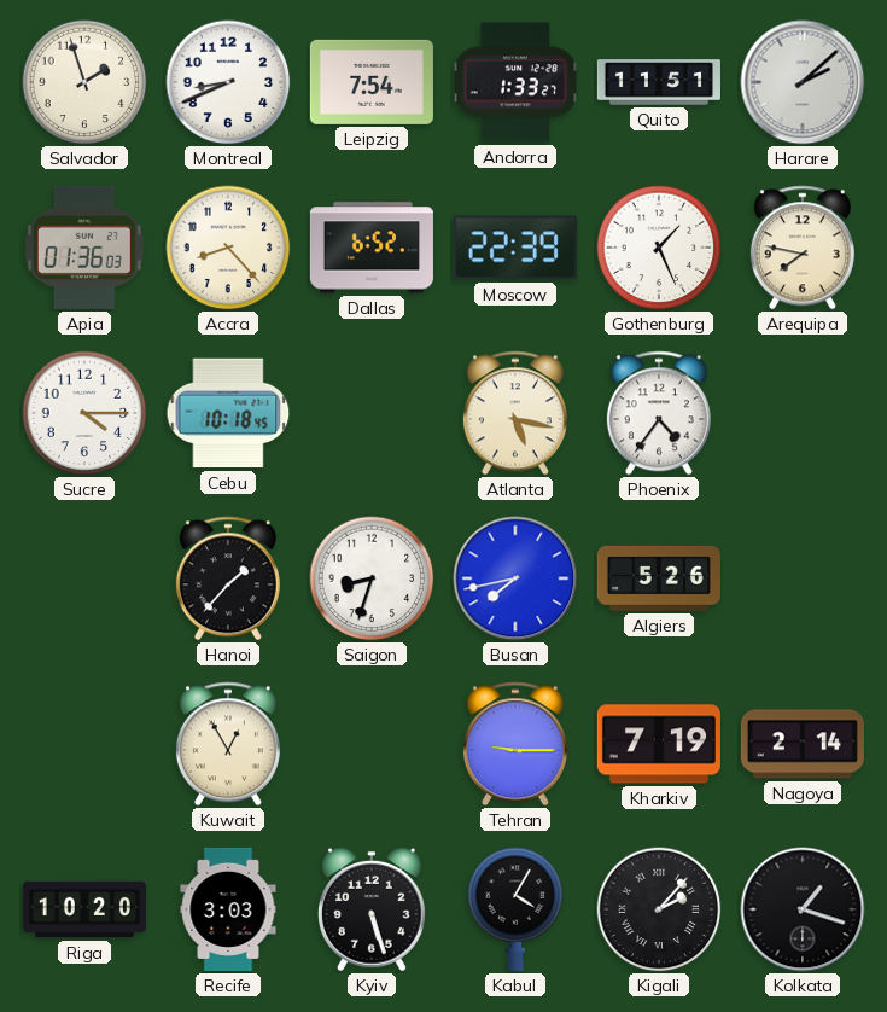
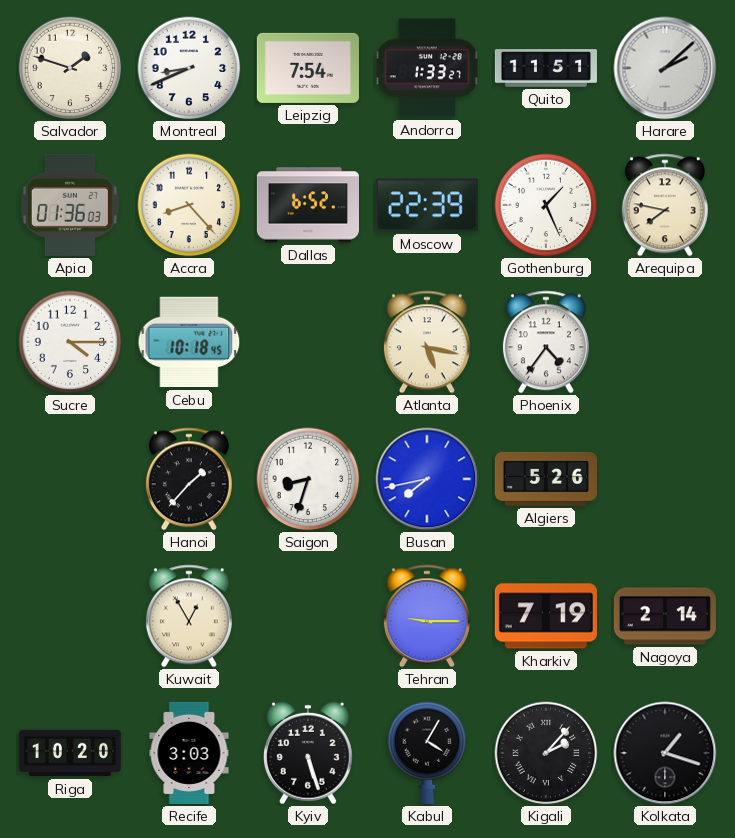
Salvador: 1:57 -> 1:48
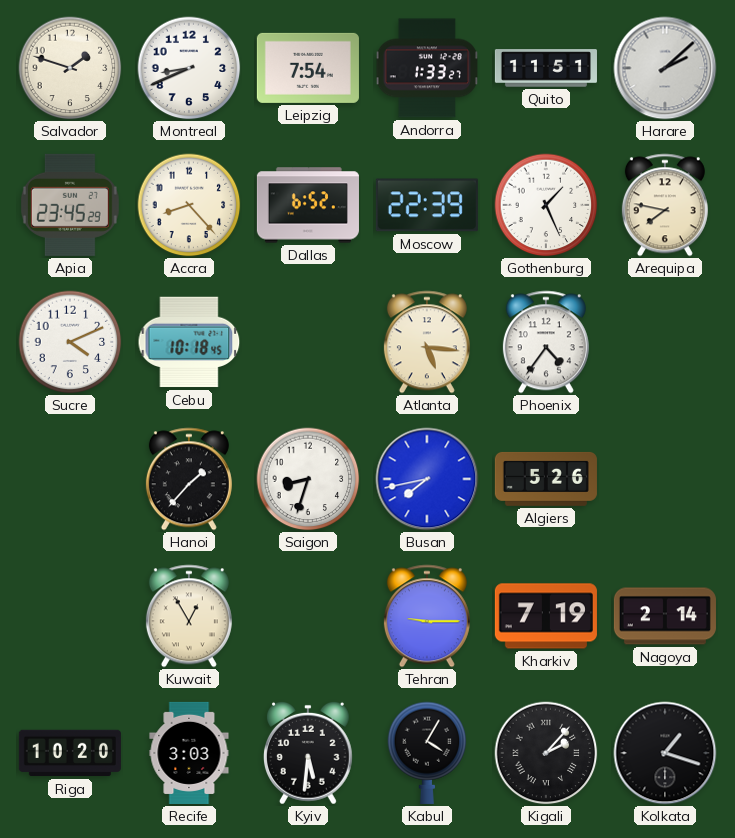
Apia: 01:36 -> 23:45
Sucre: 4:15 -> 4:11
Atlanta: 5:17 -> 5:16
Kyiv: 5:27 -> 5:31
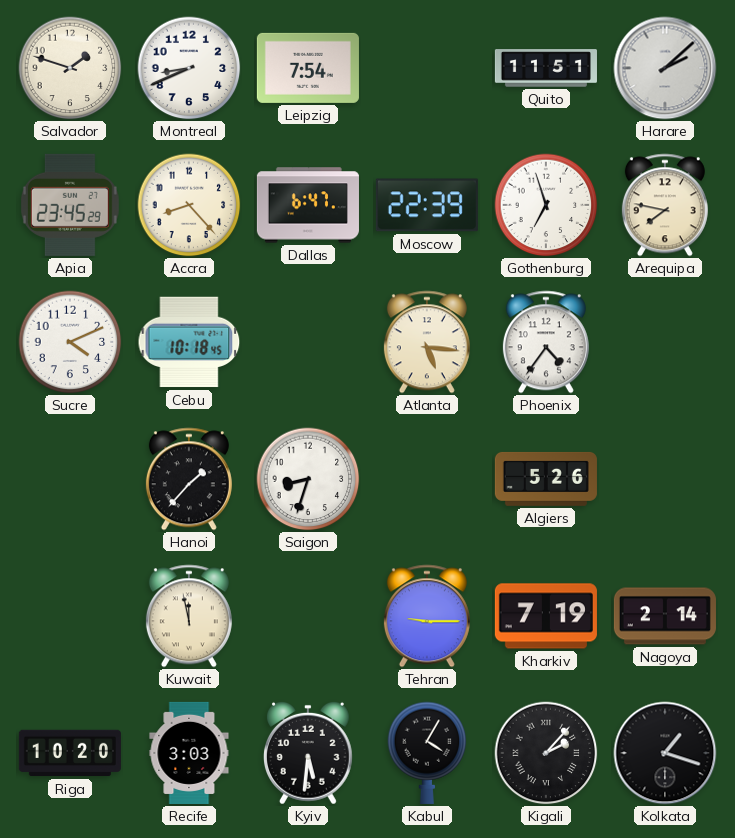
Andorra: 1:33 -> none
Dallas: 6:52 -> 6:47
Gothenburg: 1:26 -> 6:57
Busan: 7:43 -> none
Kuwait: 12:55 -> 11:58
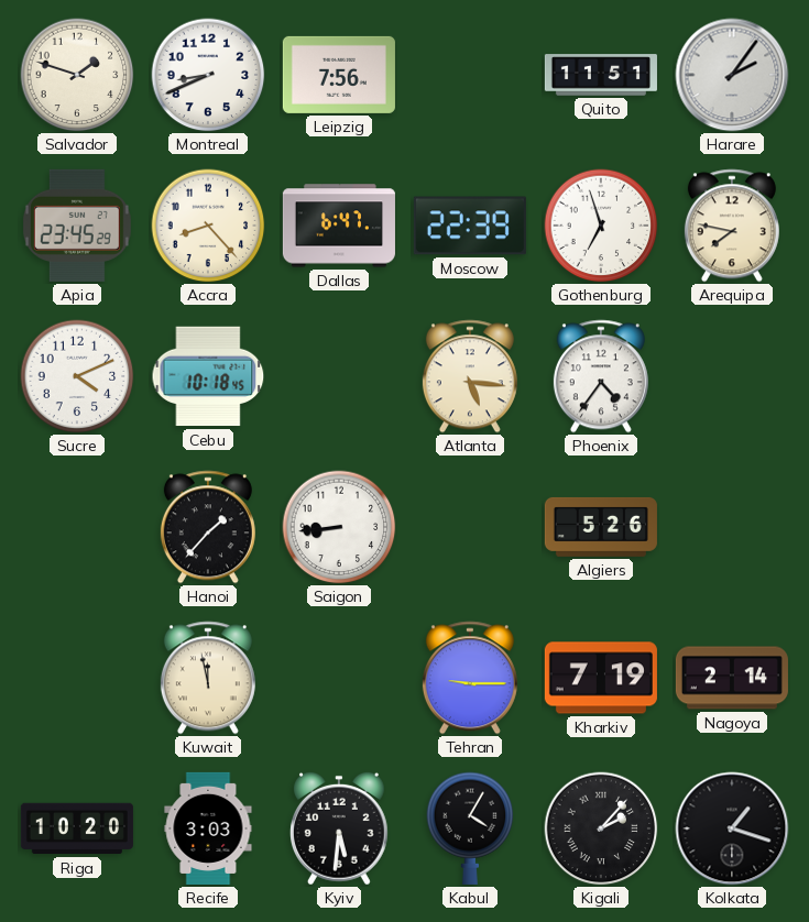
Leipzig: 7:54 -> 7:56
Harare: 2:08 -> 2:06
Saigon: 8:33 -> 8:44
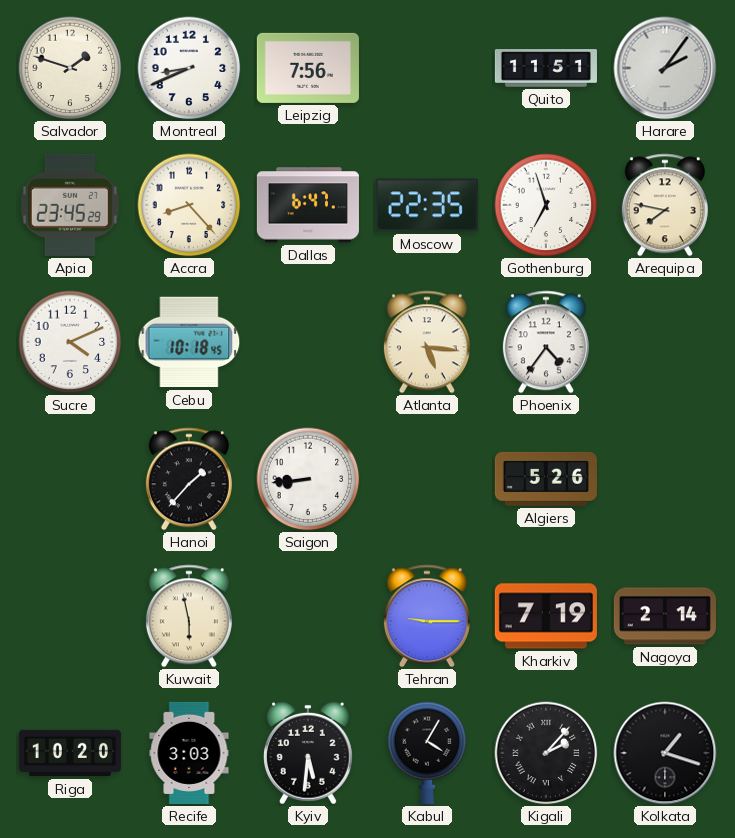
Moscow: 22:39 -> 22:35
Kuwait: 11:58 -> 5:58
